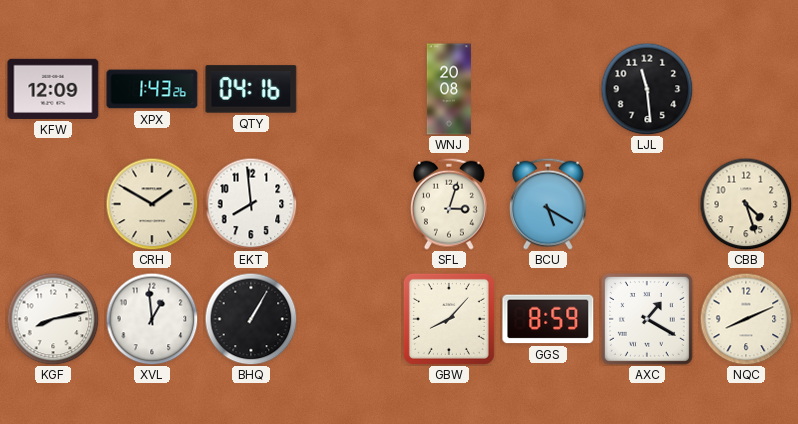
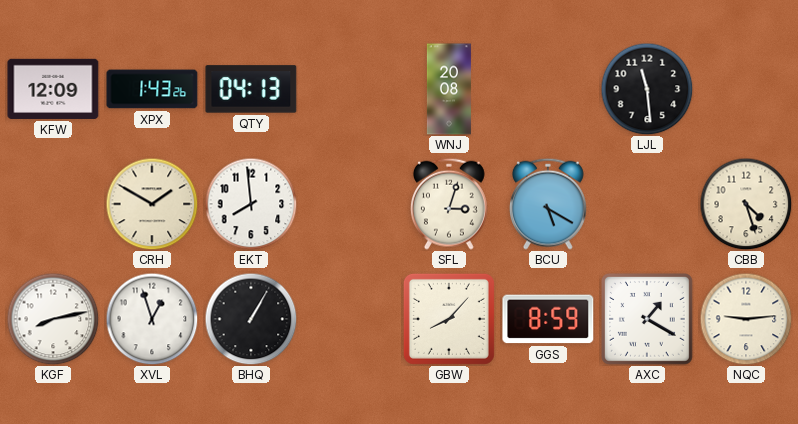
QTY: 04:16 -> 04:13
XVL: 12:59 -> 12:57
NQC: 8:11 -> 9:14
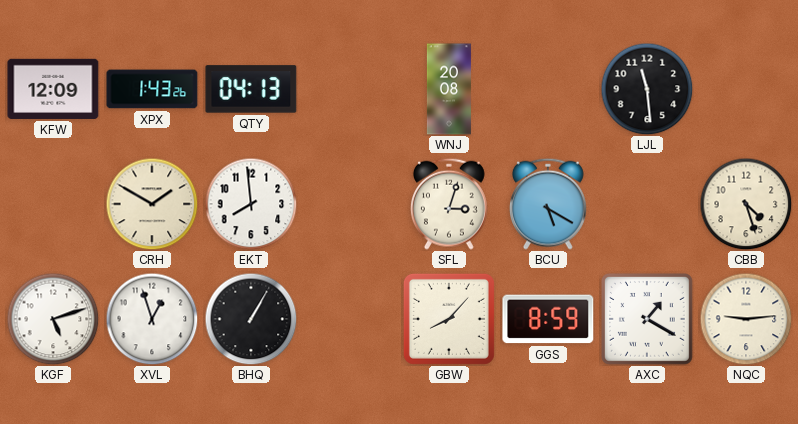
KGF: 8:13 -> 5:12
